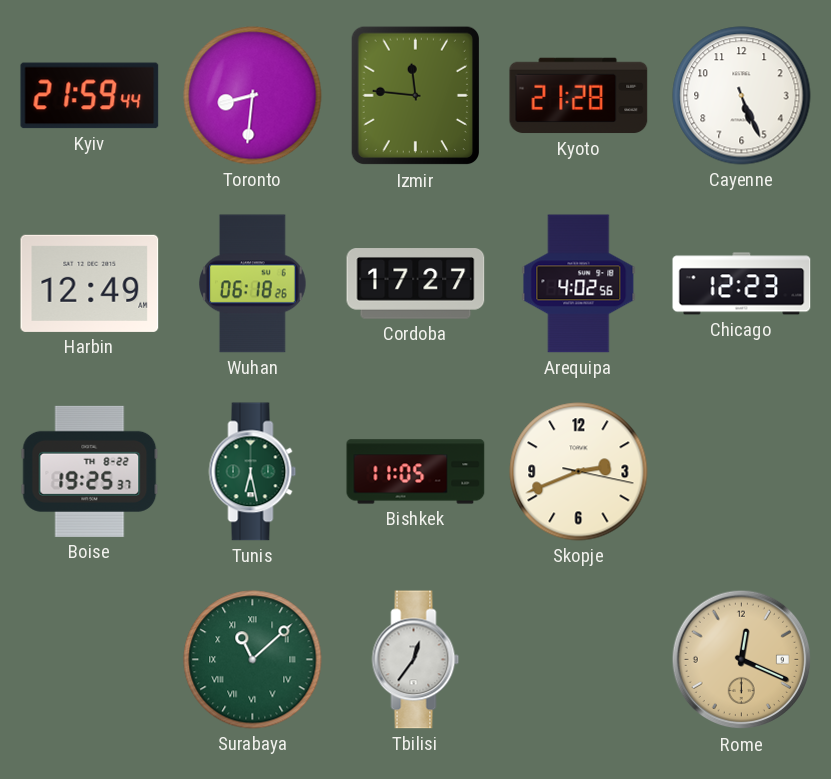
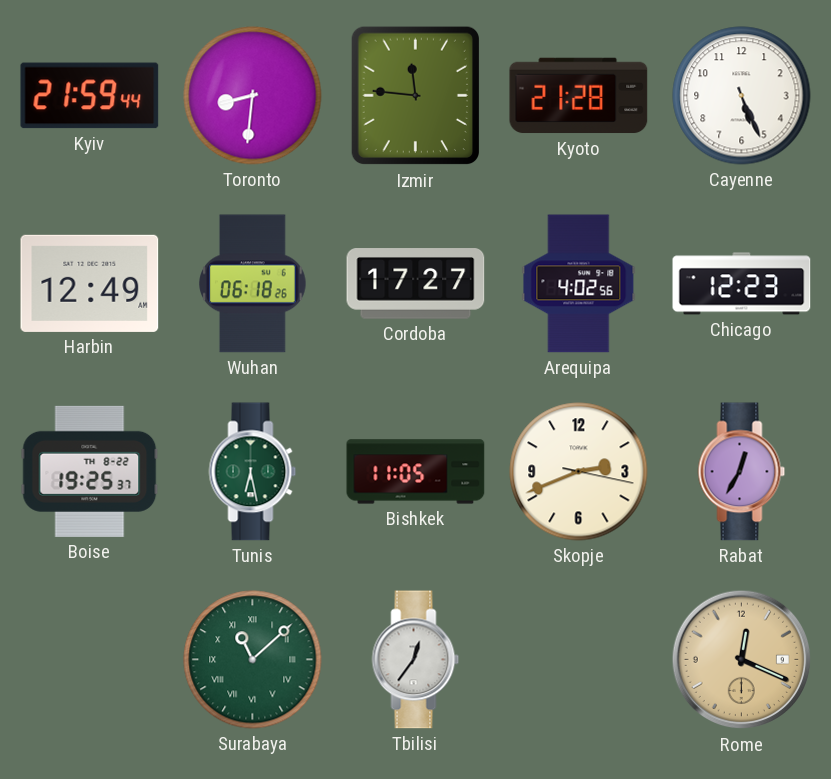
Rabat: none -> 12:35
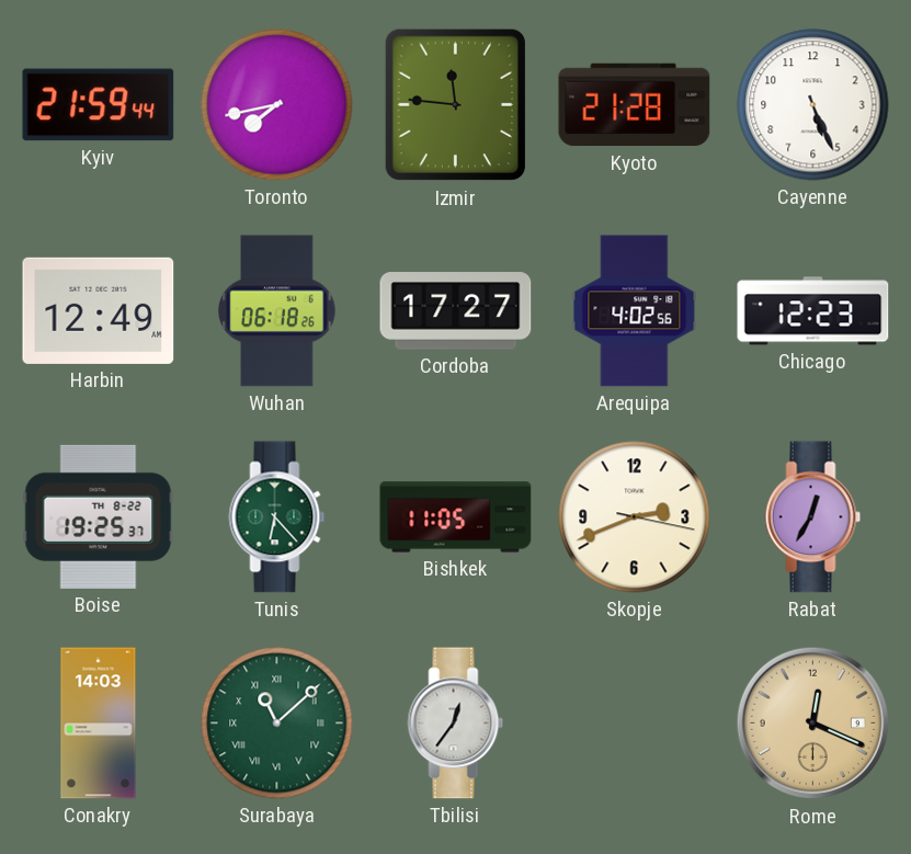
Toronto: 8:31 -> 7:43
Tunis: 6:28 -> 6:23
Conakry: none -> 14:03
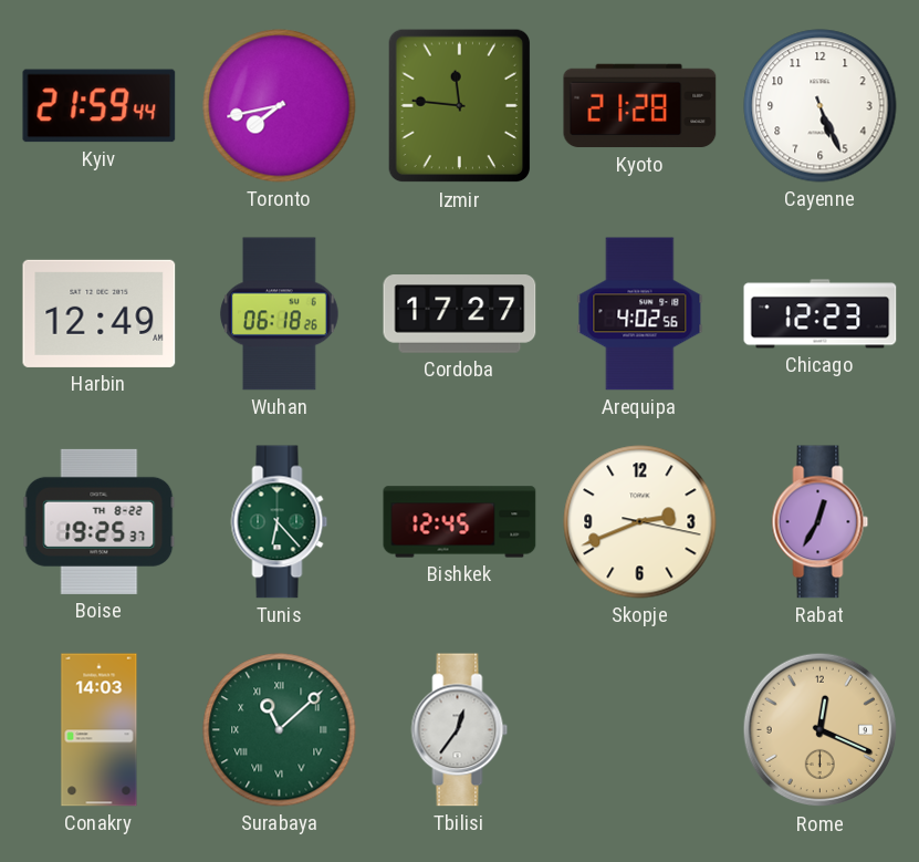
Bishkek: 11:05 -> 12:45
